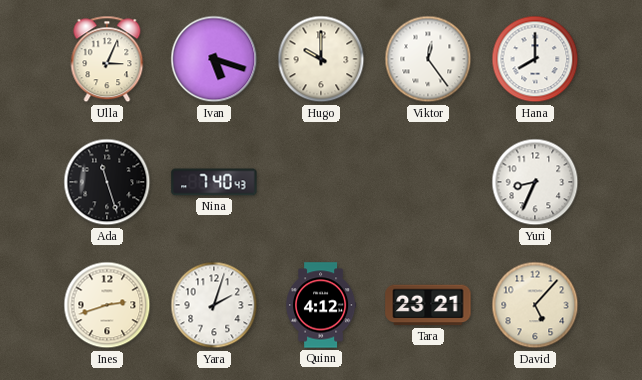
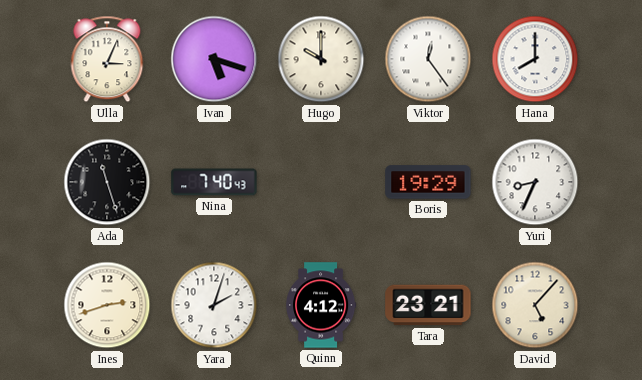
Boris: none -> 19:29
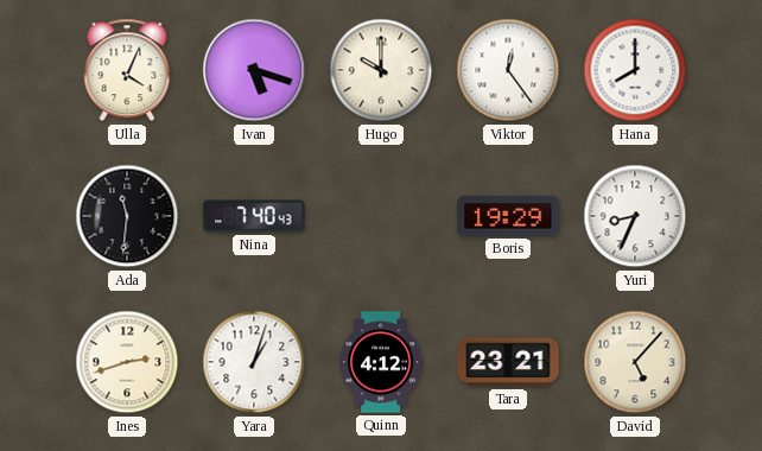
Ulla: 3:04 -> 4:04
Ada: 11:27 -> 11:31
Yara: 2:03 -> 1:03
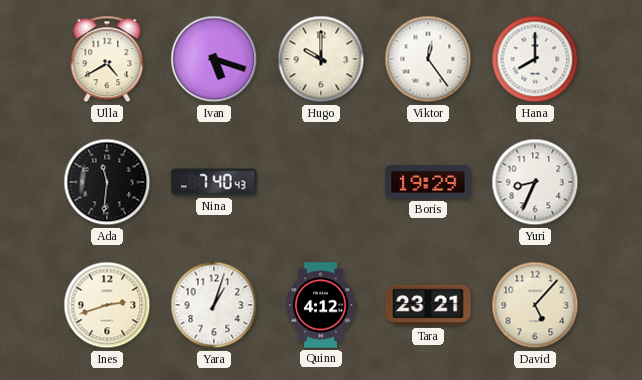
Ulla: 4:04 -> 4:40
